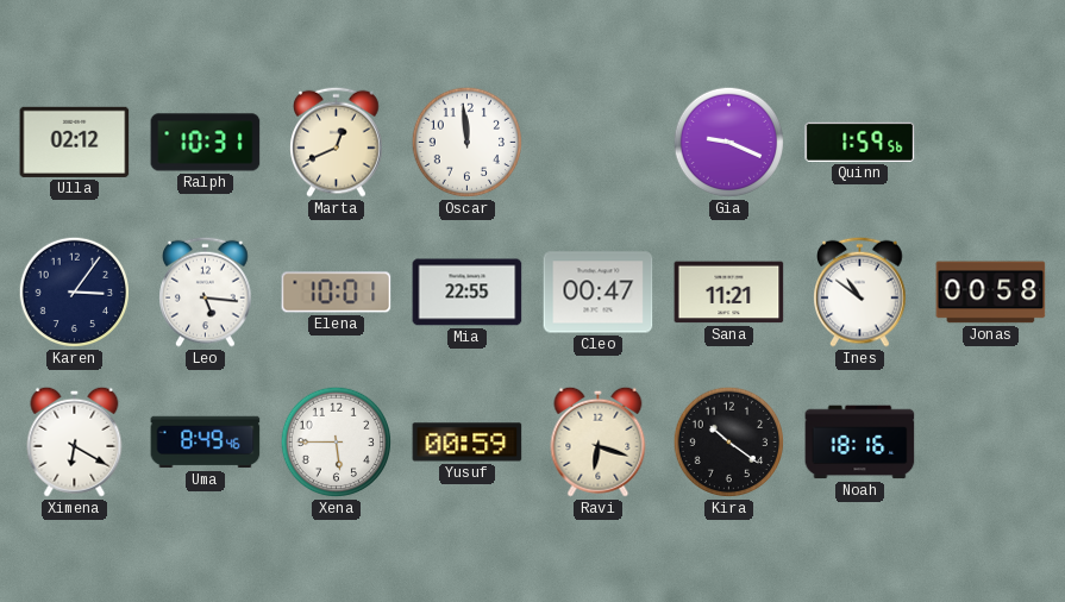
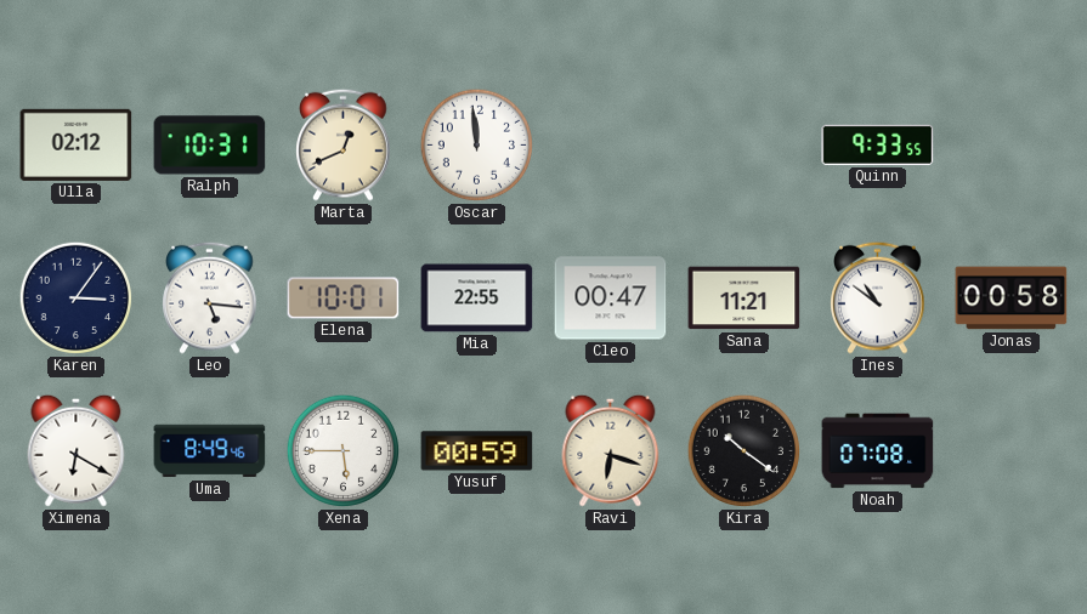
Gia: 9:19 -> none
Quinn: 1:59 -> 9:33
Noah: 18:16 -> 07:08
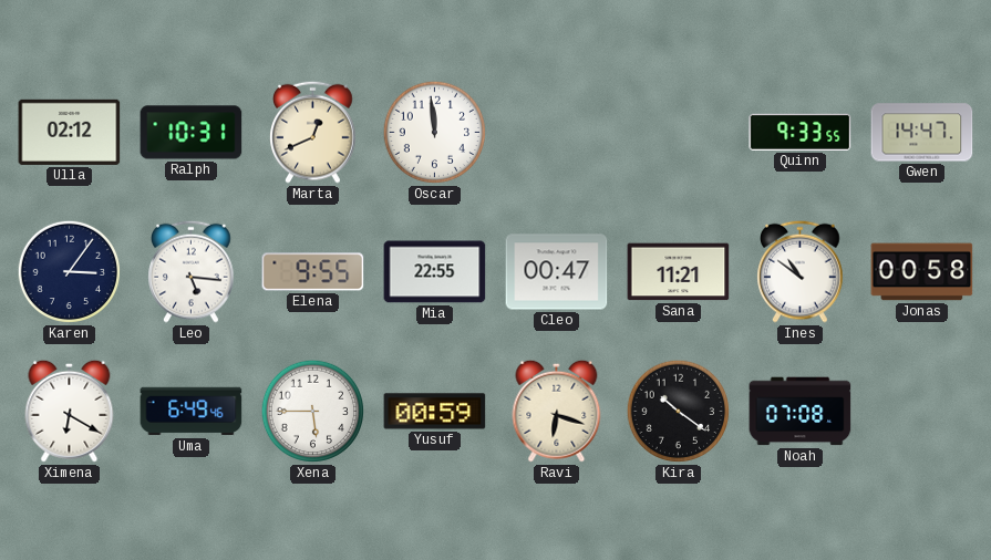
Gwen: none -> 14:47
Elena: 10:01 -> 9:55
Uma: 8:49 -> 6:49
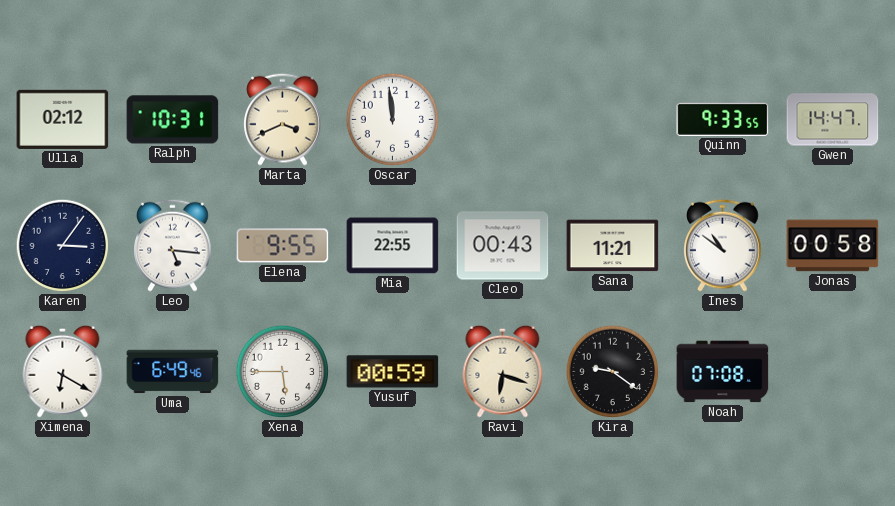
Marta: 12:41 -> 3:41
Cleo: 00:47 -> 00:43
Kira: 10:21 -> 9:21
